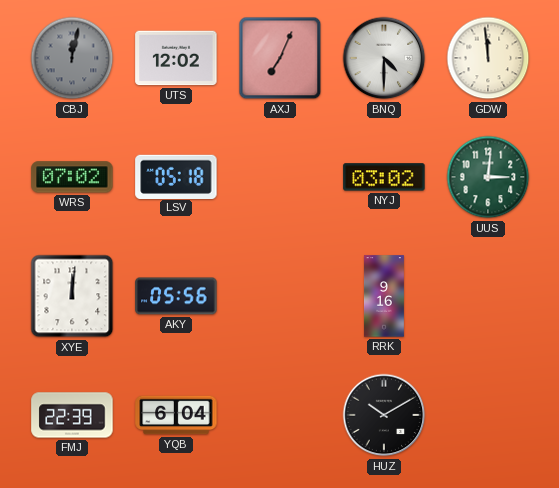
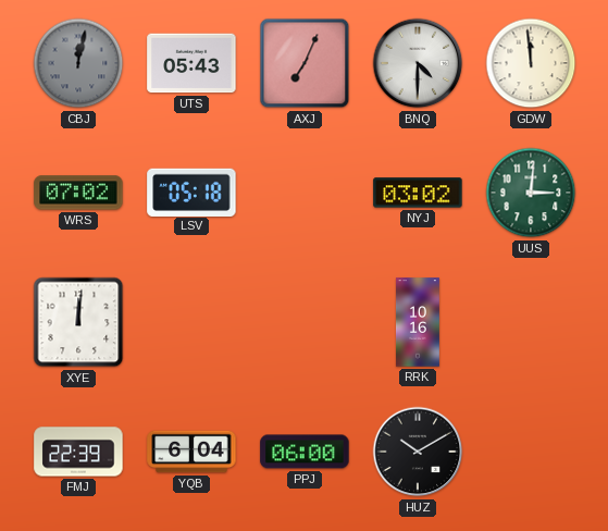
UTS: 12:02 -> 05:43
AKY: 05:56 -> none
RRK: 9:16 -> 10:16
PPJ: none -> 06:00
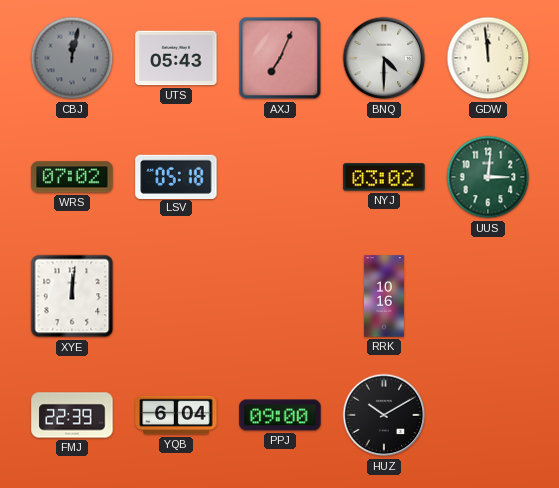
PPJ: 06:00 -> 09:00
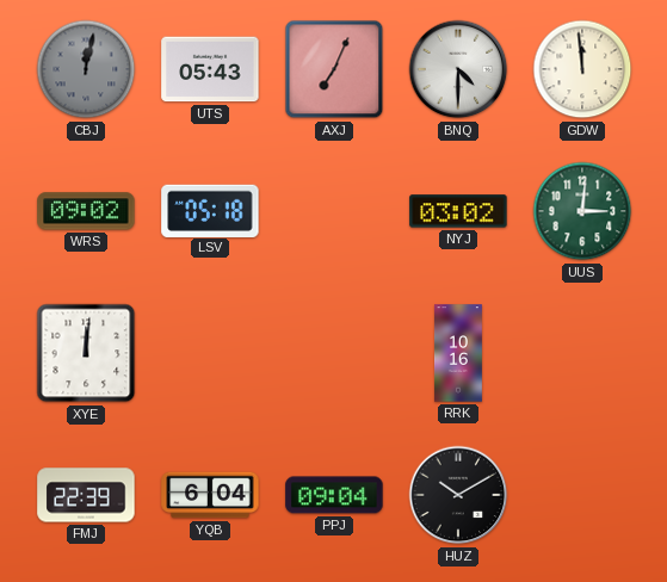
WRS: 07:02 -> 09:02
PPJ: 09:00 -> 09:04
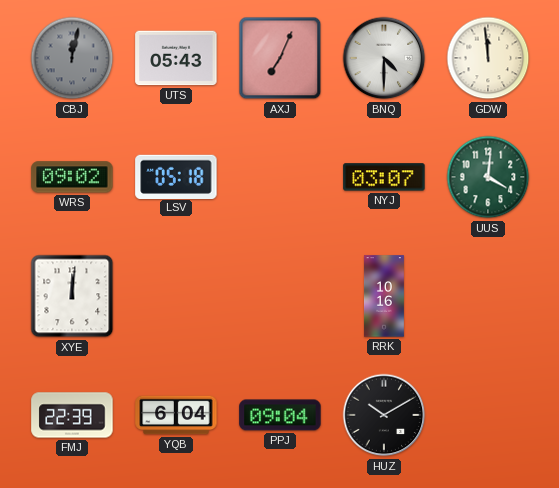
NYJ: 03:02 -> 03:07
UUS: 3:01 -> 4:01
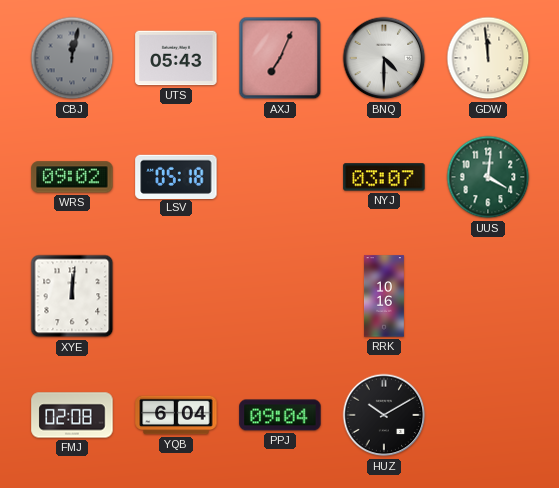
FMJ: 22:39 -> 02:08
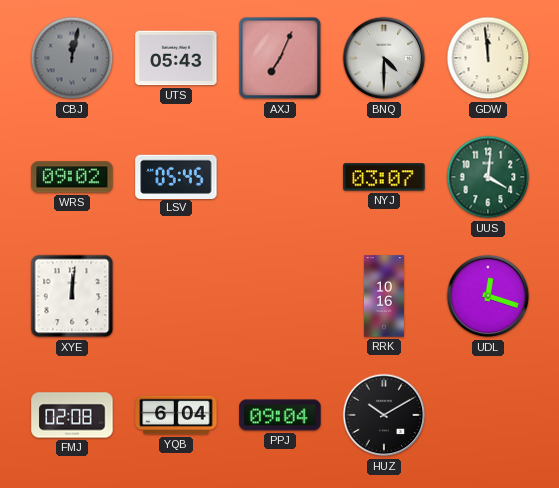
LSV: 05:18 -> 05:45
UDL: none -> 12:18
